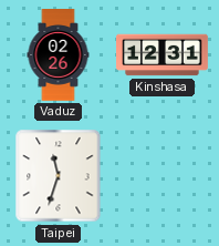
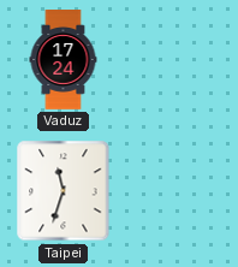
Vaduz: 02:26 -> 17:24
Kinshasa: 12:31 -> none
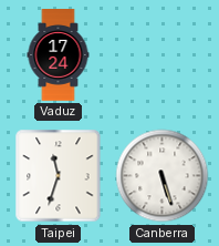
Canberra: none -> 5:27
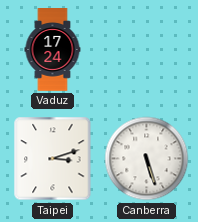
Taipei: 11:33 -> 3:12
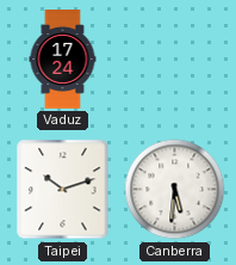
Taipei: 3:12 -> 10:12
Canberra: 5:27 -> 5:31
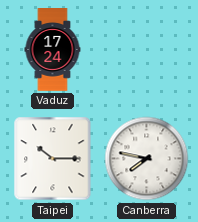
Taipei: 10:12 -> 10:15
Canberra: 5:31 -> 7:47
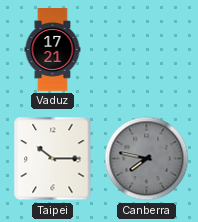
Vaduz: 17:24 -> 17:21
Canberra dial: white -> grey
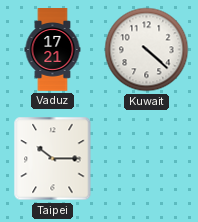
Kuwait: none -> 4:22
Canberra: 7:47 -> none
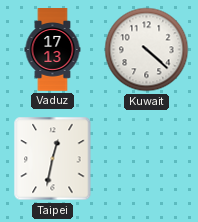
Vaduz: 17:21 -> 17:13
Taipei: 10:15 -> 12:32
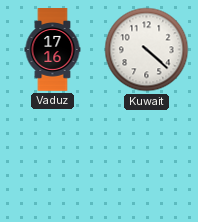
Vaduz: 17:13 -> 17:16
Taipei: 12:32 -> none
